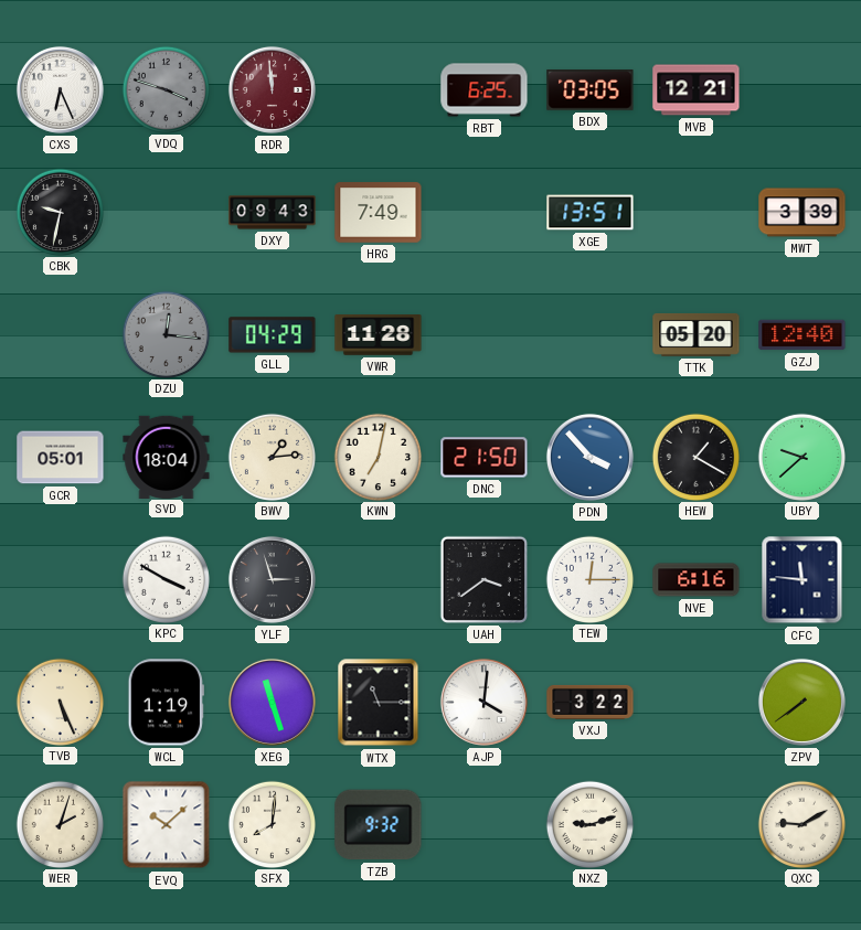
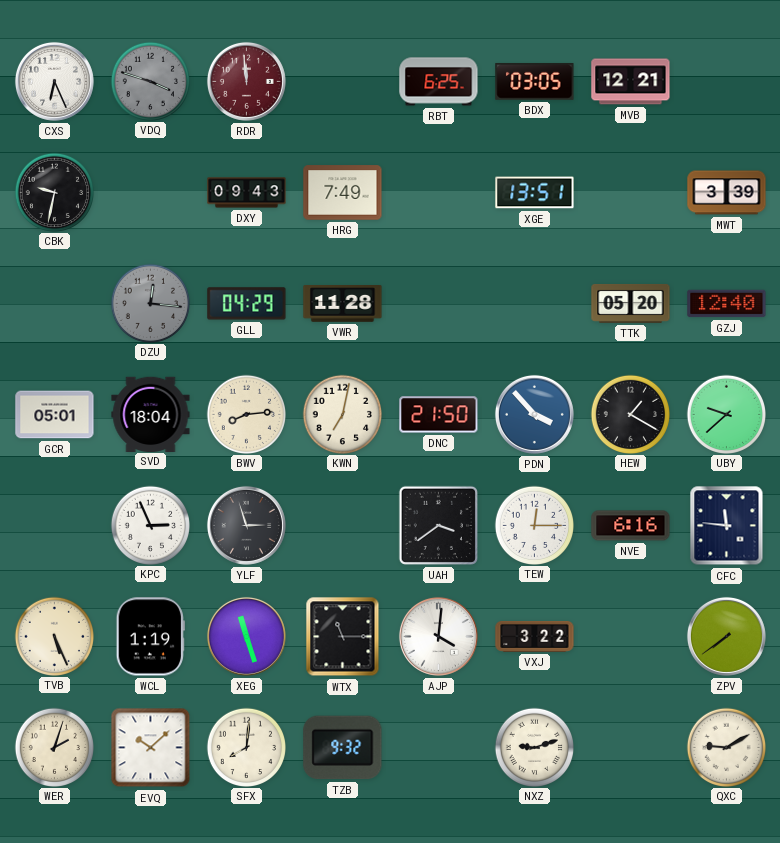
BWV: 1:14 -> 8:14
KPC: 3:50 -> 2:56
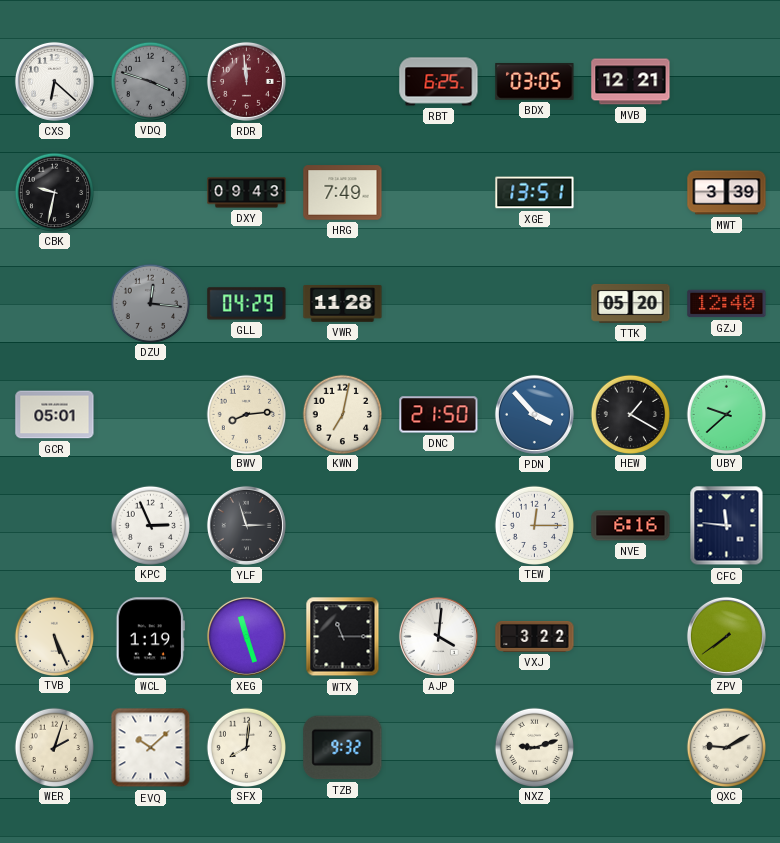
CXS: 6:26 -> 6:22
SVD: 18:04 -> none
UAH: 3:39 -> none
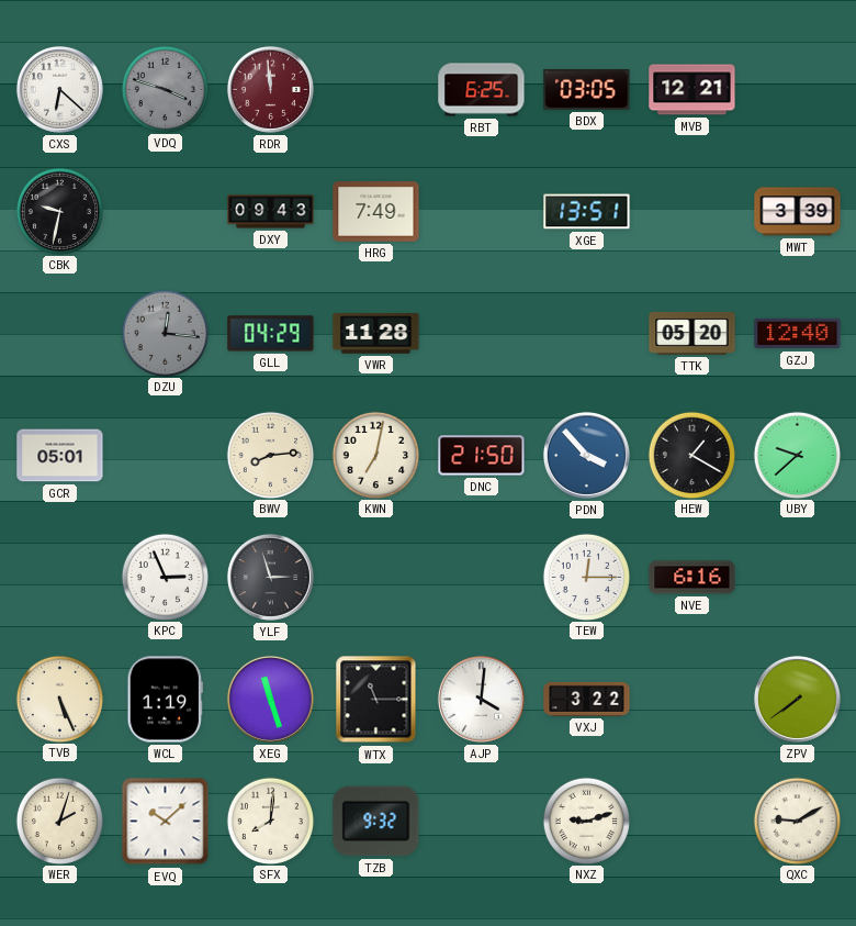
CFC: 11:46 -> none
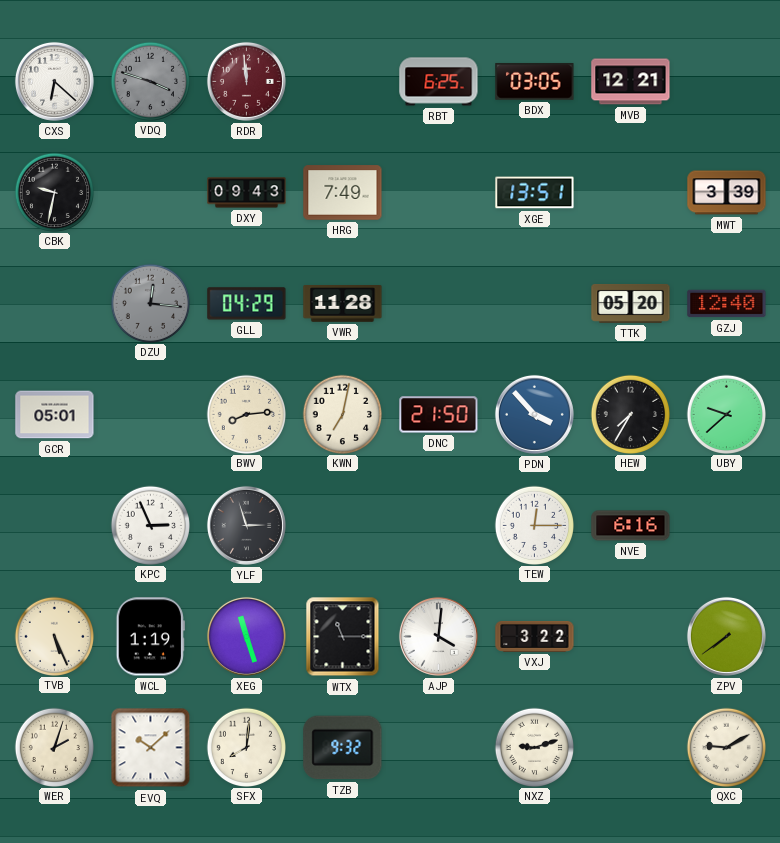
HEW: 1:20 -> 7:35
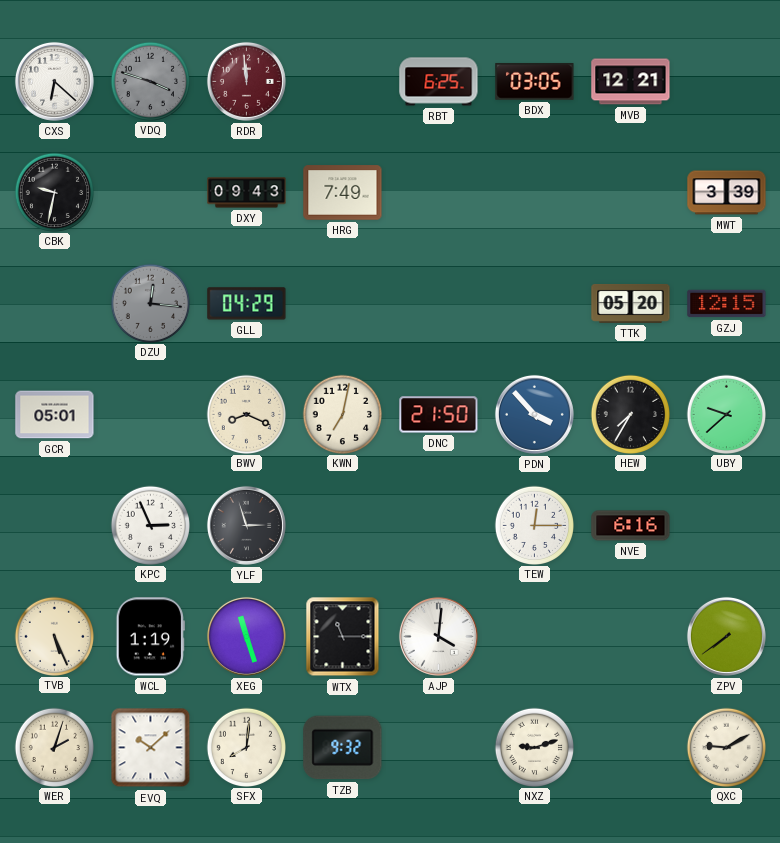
XGE: 13:51 -> none
VWR: 11:28 -> none
GZJ: 12:40 -> 12:15
BWV: 8:14 -> 8:19
VXJ: 3:22 -> none
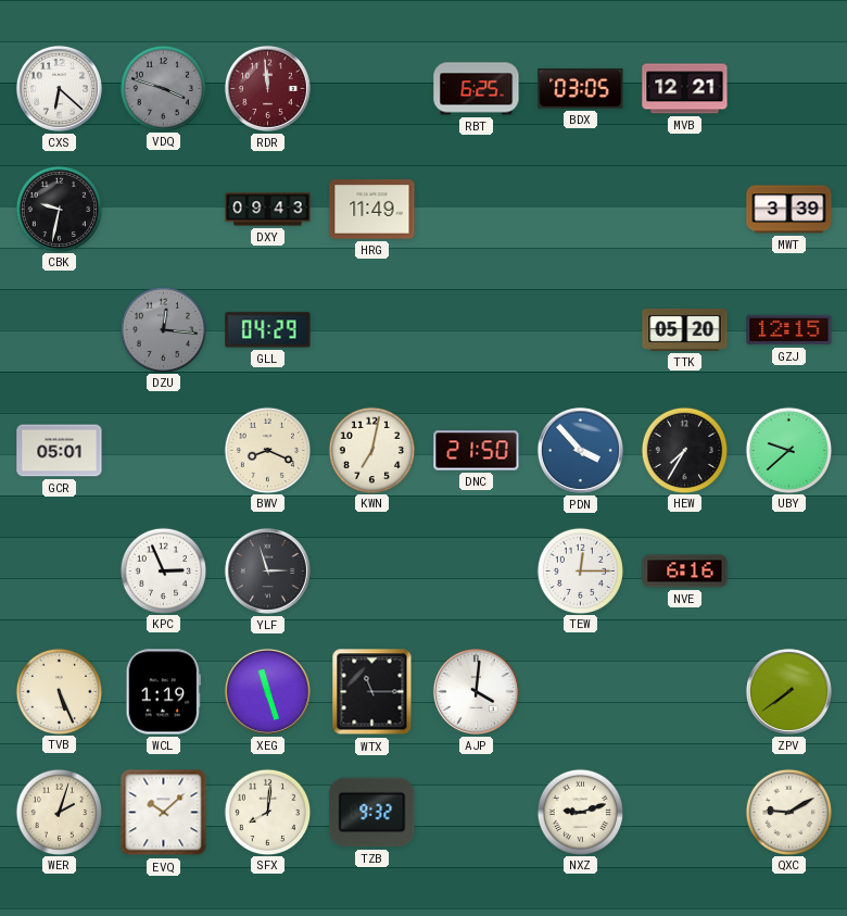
HRG: 7:49 -> 11:49
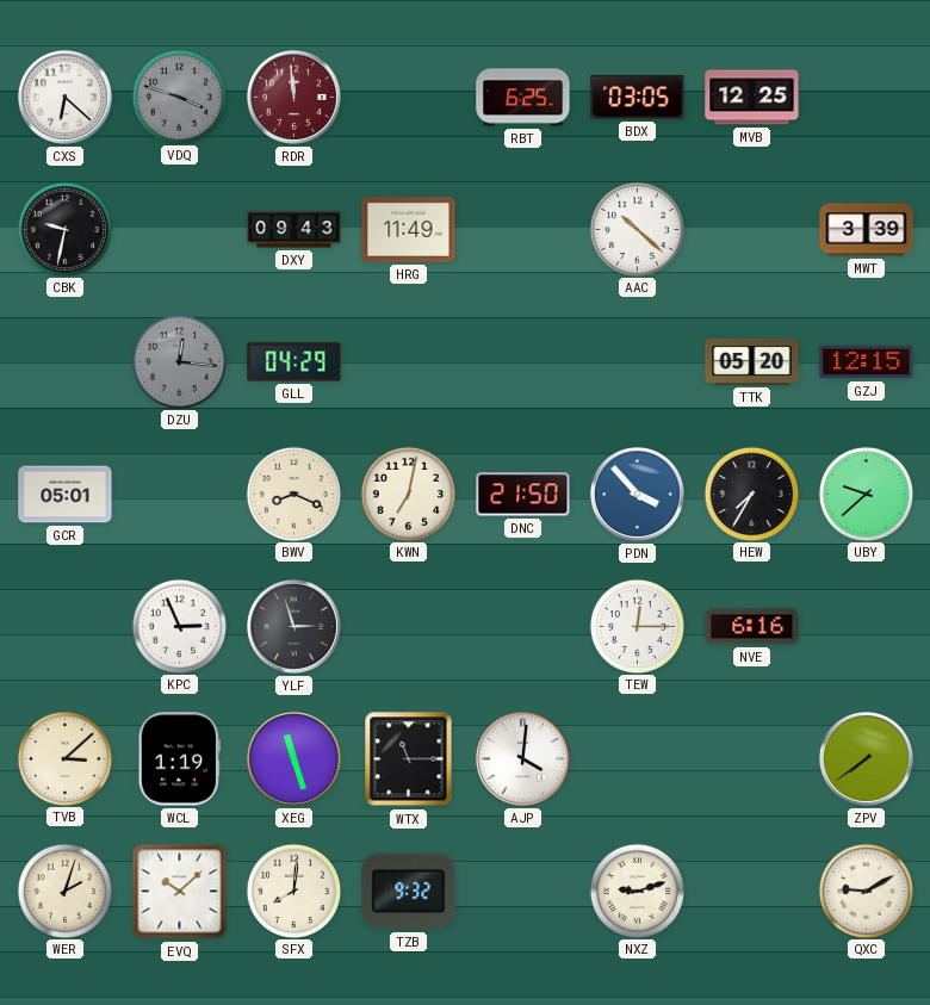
MVB: 12:21 -> 12:25
AAC: none -> 10:22
TVB: 5:26 -> 3:08
